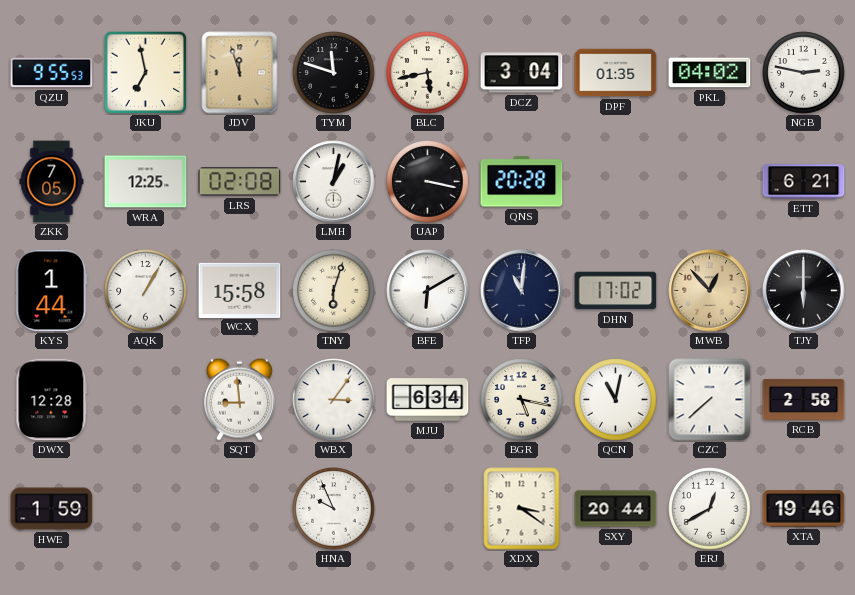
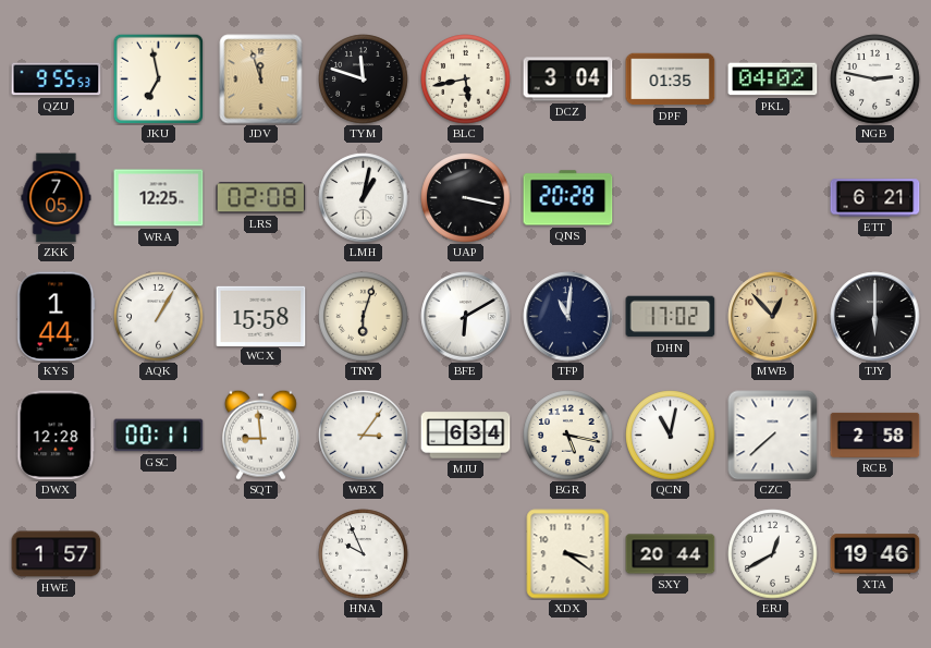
GSC: none -> 00:11
HWE: 1:59 -> 1:57
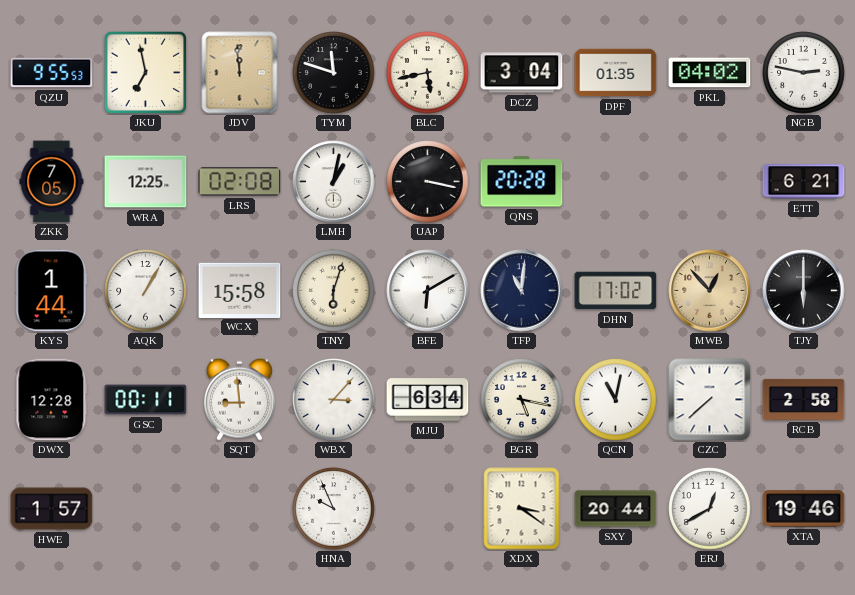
JDV: 11:57 -> 11:59
WBX: 3:06 -> 3:07
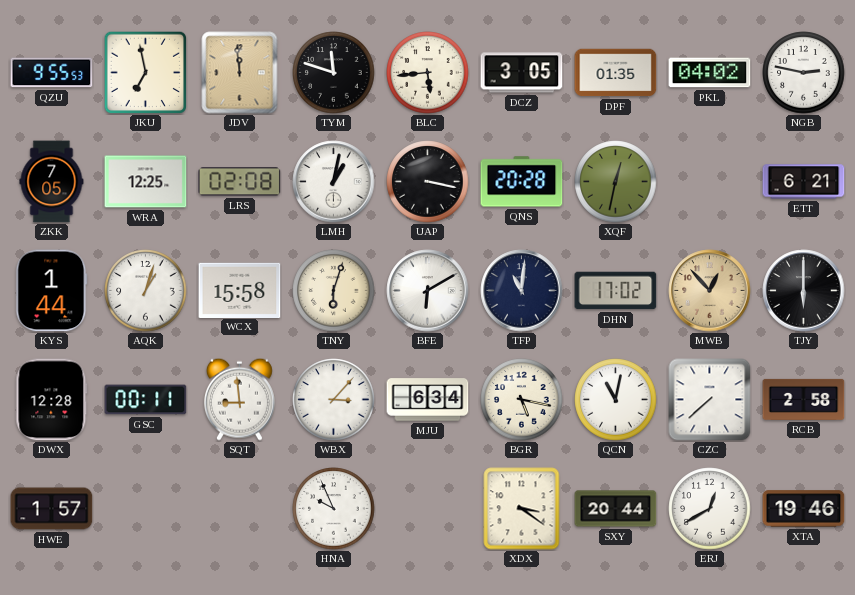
BLC: 5:43 -> 5:44
DCZ: 3:04 -> 3:05
XQF: none -> 12:32
AQK: 1:05 -> 1:03
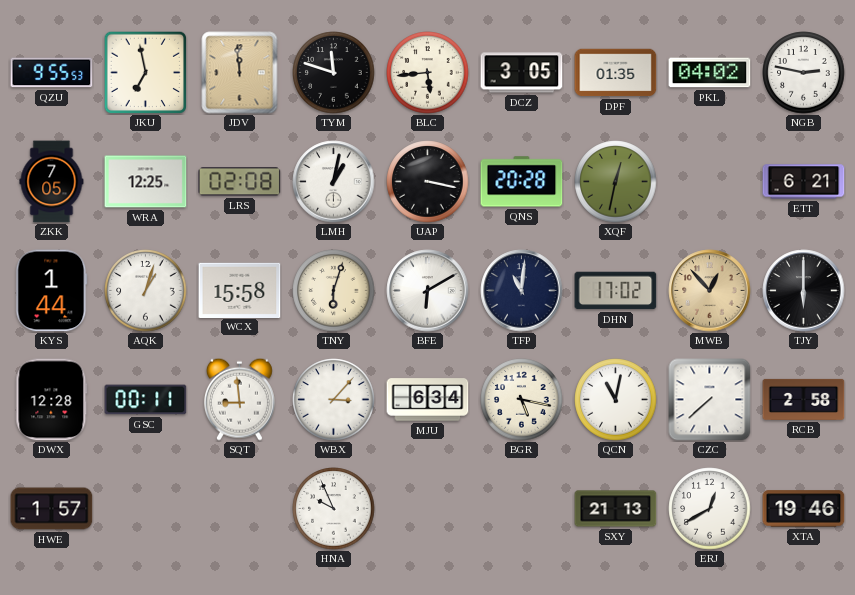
XDX: 3:21 -> none
SXY: 20:44 -> 21:13
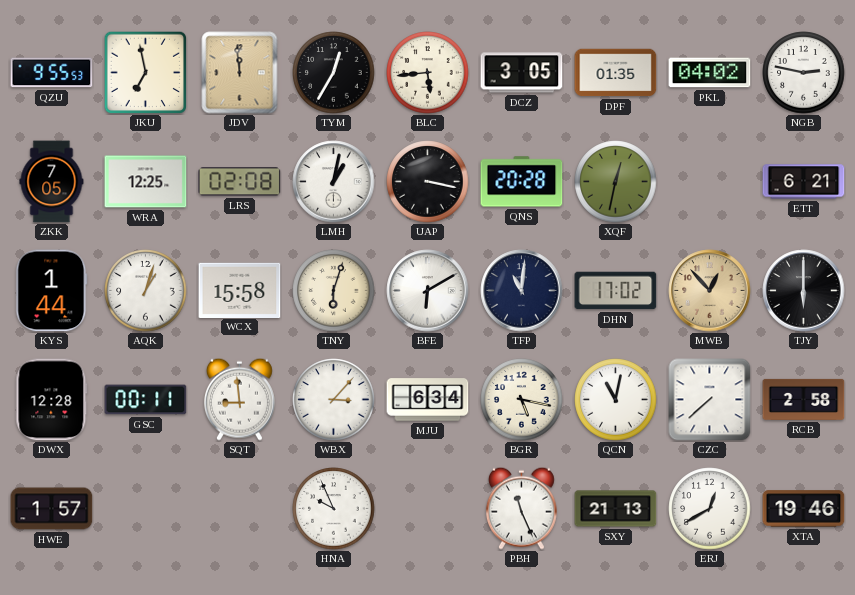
TYM: 11:48 -> 12:35
PBH: none -> 11:26
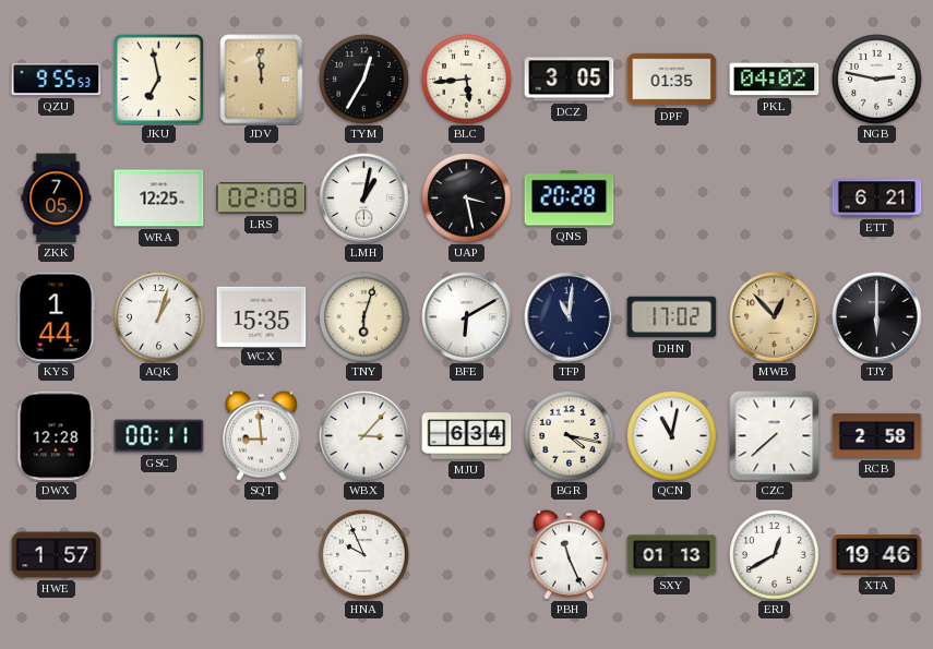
UAP: 3:17 -> 3:28
XQF: 12:32 -> none
WCX: 15:58 -> 15:35
BGR: 5:17 -> 4:17
SXY: 21:13 -> 01:13
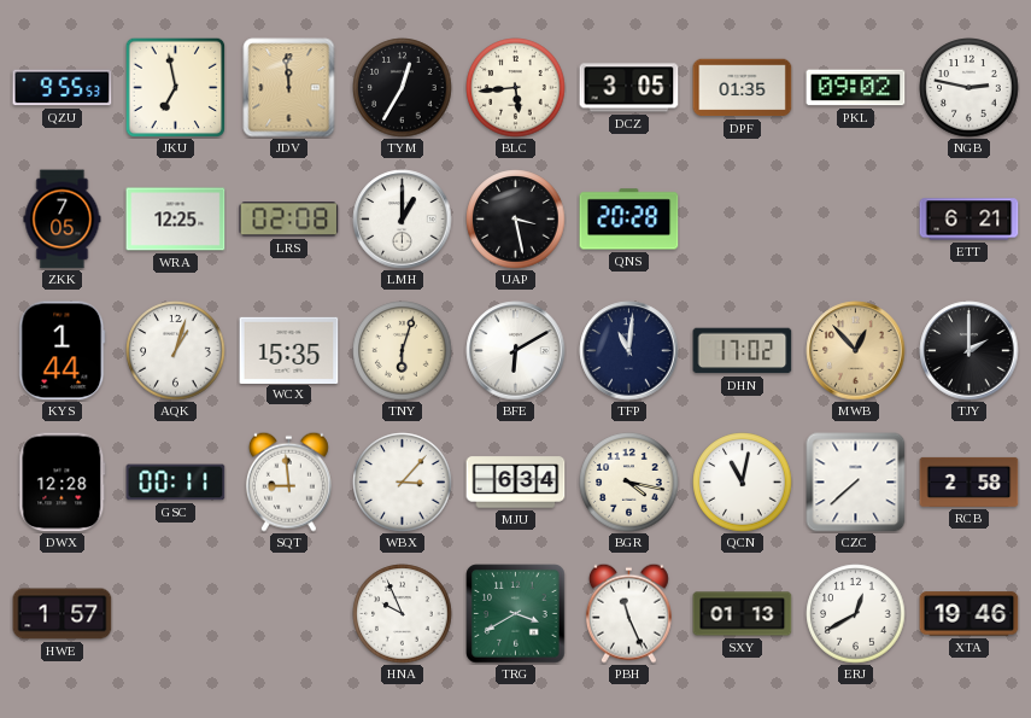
PKL: 04:02 -> 09:02
LMH: 1:02 -> 1:00
TJY: 6:00 -> 2:00
TRG: none -> 3:40
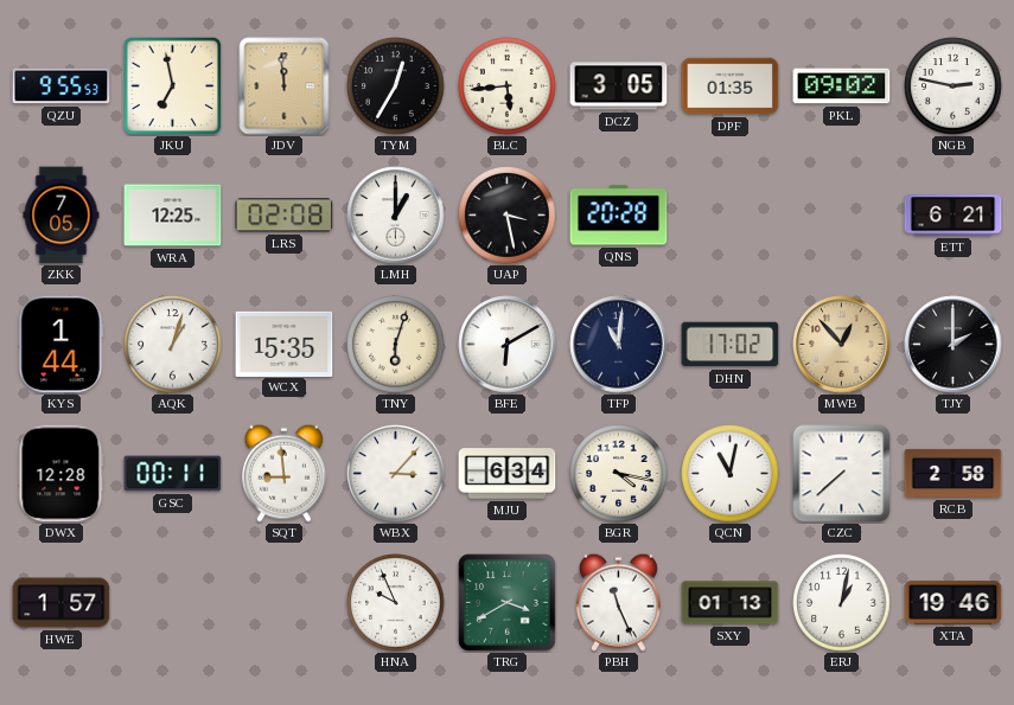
ERJ: 12:40 -> 1:02
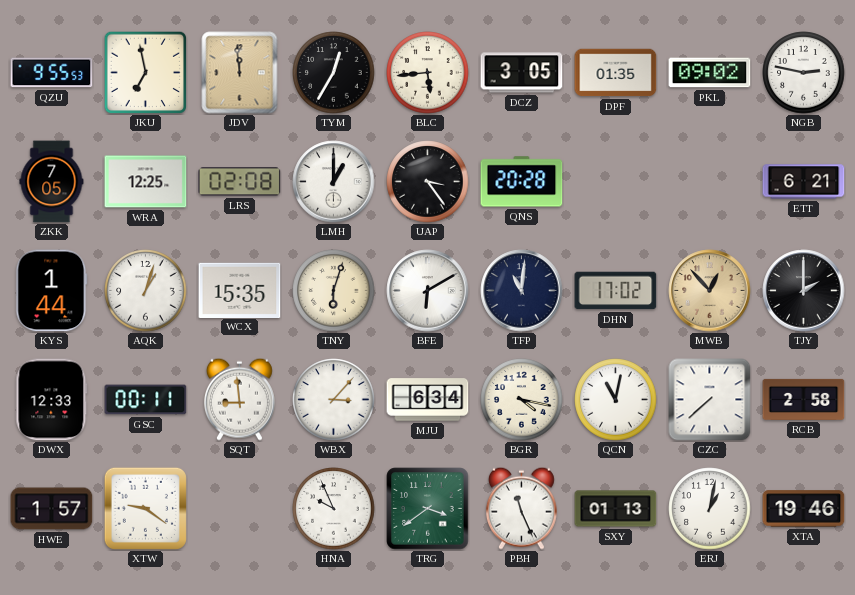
UAP: 3:28 -> 3:24
DWX: 12:28 -> 12:33
XTW: none -> 9:21
TRG: 3:40 -> 3:39
